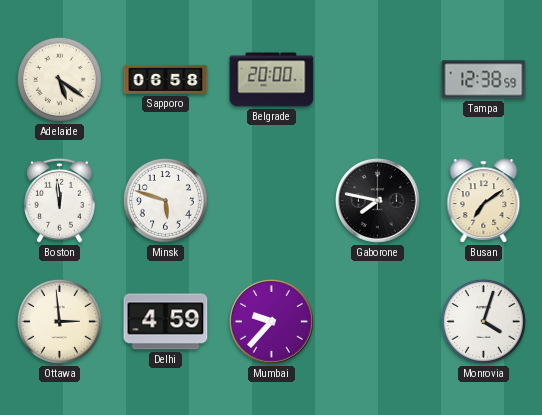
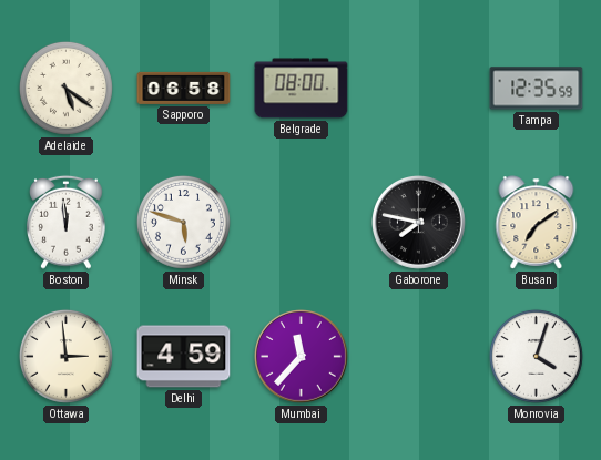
Belgrade: 20:00 -> 08:00
Tampa: 12:38 -> 12:35
Mumbai: 9:37 -> 11:37
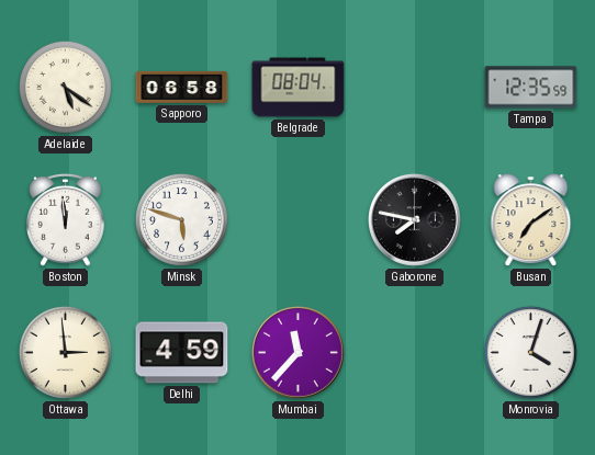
Belgrade: 08:00 -> 08:04
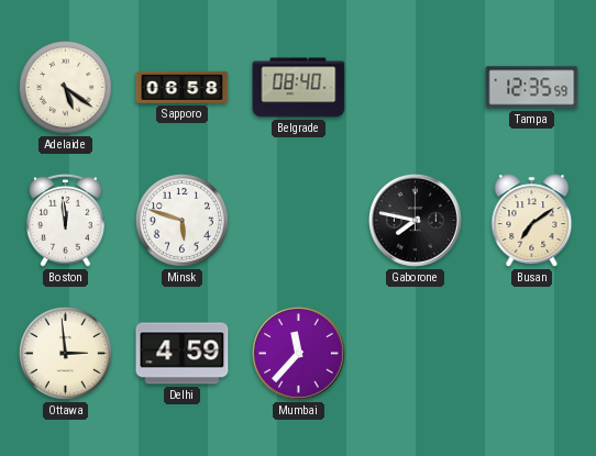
Belgrade: 08:04 -> 08:40
Monrovia: 4:03 -> none
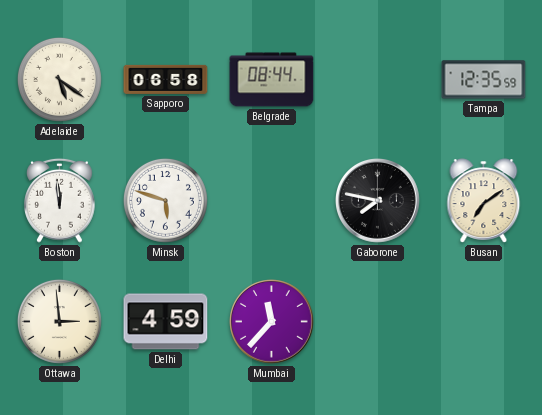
Belgrade: 08:40 -> 08:44
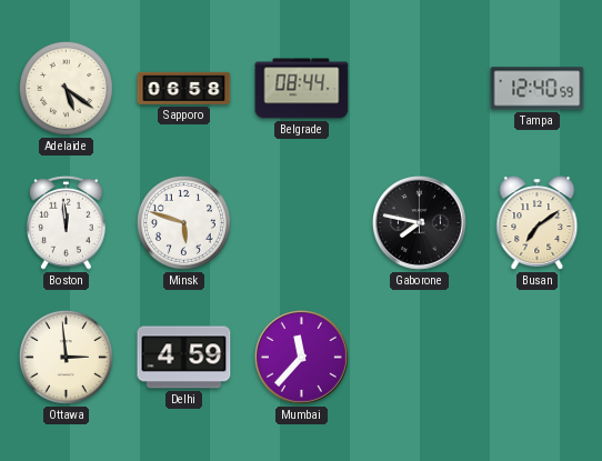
Tampa: 12:35 -> 12:40
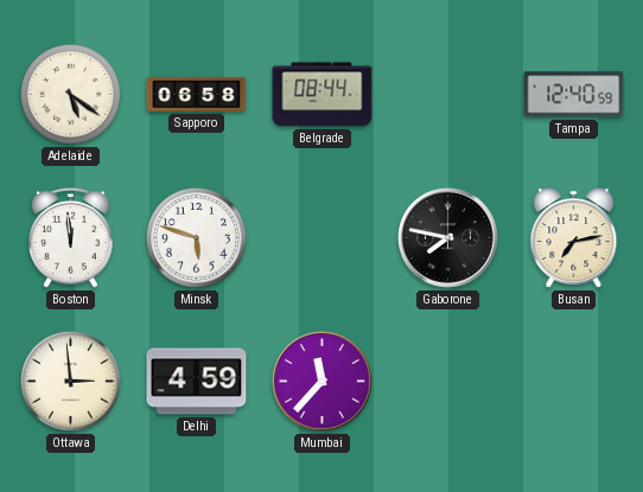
Busan: 7:09 -> 7:13
